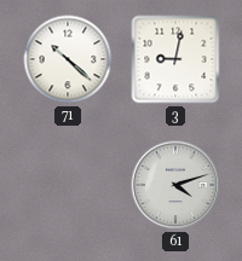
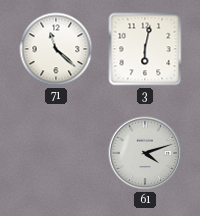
71: 10:22 -> 11:22
3: 9:02 -> 6:02
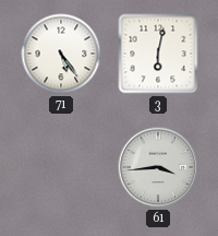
71: 11:22 -> 5:24
61: 4:12 -> 3:44
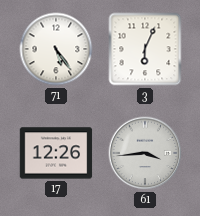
3: 6:02 -> 6:04
17: none -> 12:26
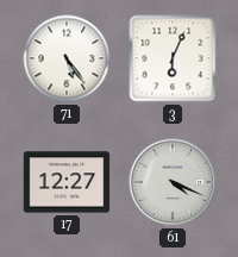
17: 12:26 -> 12:27
61: 3:44 -> 4:19
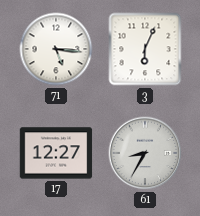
71: 5:24 -> 5:16
61: 4:19 -> 8:35
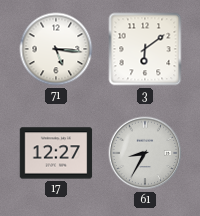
3: 6:04 -> 6:09
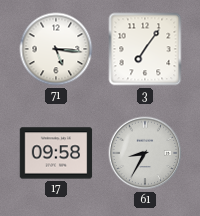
3: 6:09 -> 7:06
17: 12:27 -> 09:58
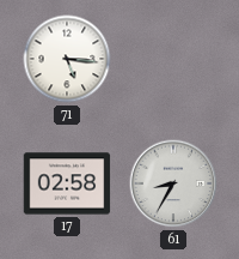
3: 7:06 -> none
17: 09:58 -> 02:58
